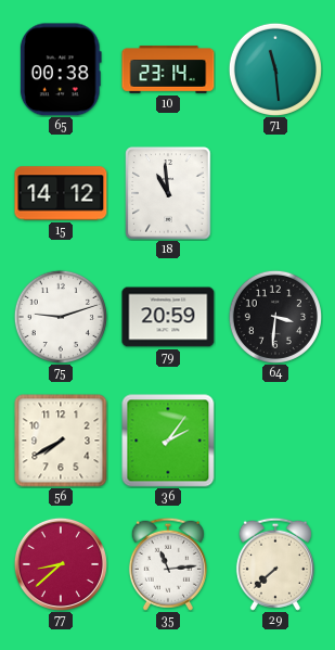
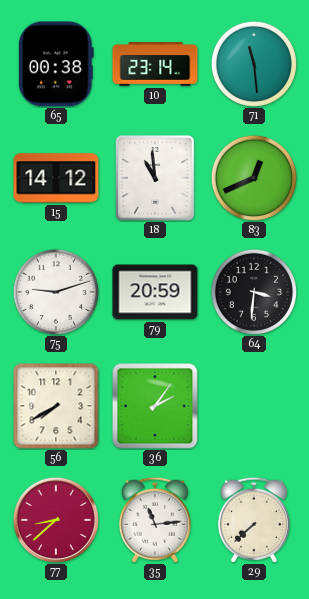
83: none -> 12:41
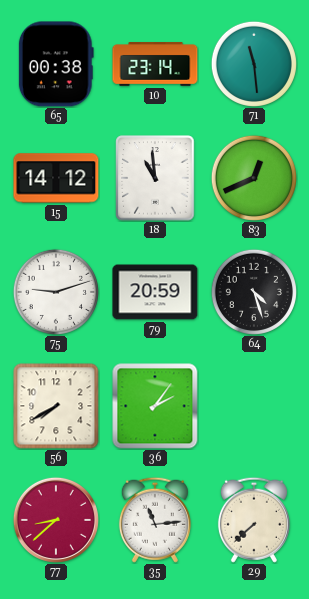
64: 3:31 -> 4:27
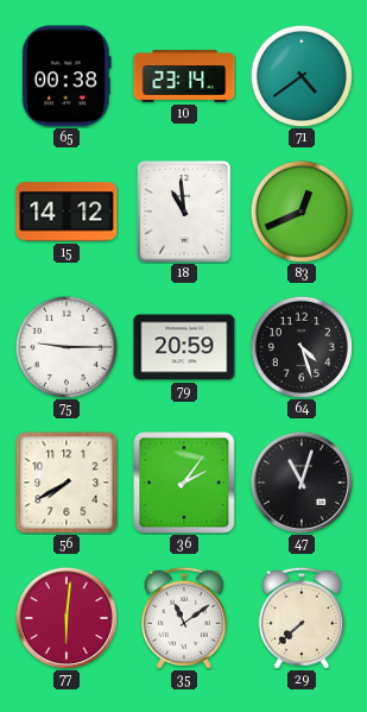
71: 11:29 -> 4:39
75: 9:12 -> 9:15
47: none -> 11:03
77: 8:38 -> 6:01
35: 11:14 -> 11:09
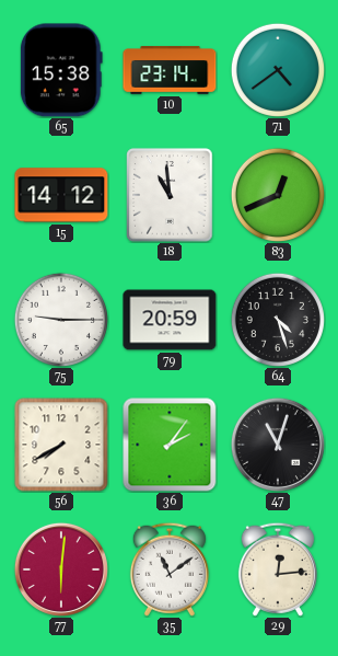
65: 00:38 -> 15:38
29: 7:38 -> 12:14
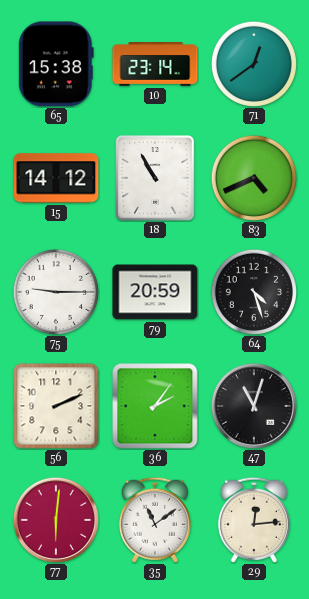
71: 4:39 -> 12:39
18: 10:59 -> 10:55
83: 12:41 -> 4:41
56: 7:40 -> 2:11
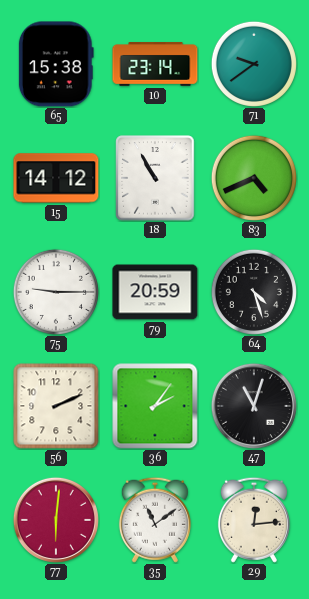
71: 12:39 -> 9:39
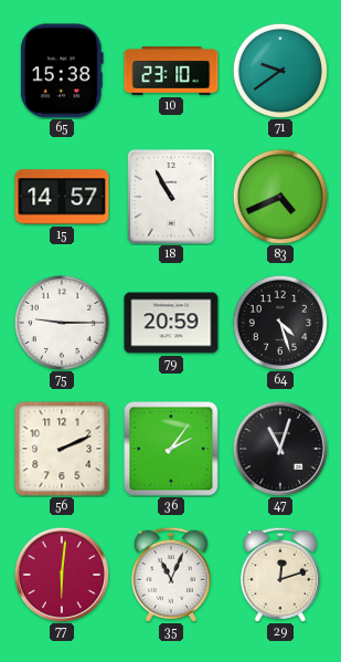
10: 23:14 -> 23:10
15: 14:12 -> 14:57
35: 11:09 -> 11:04
29: 12:14 -> 12:12
